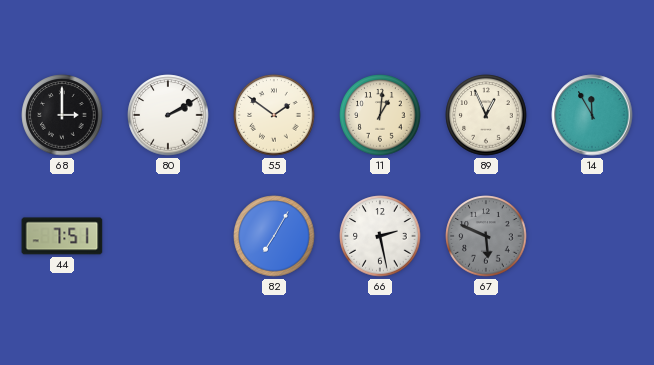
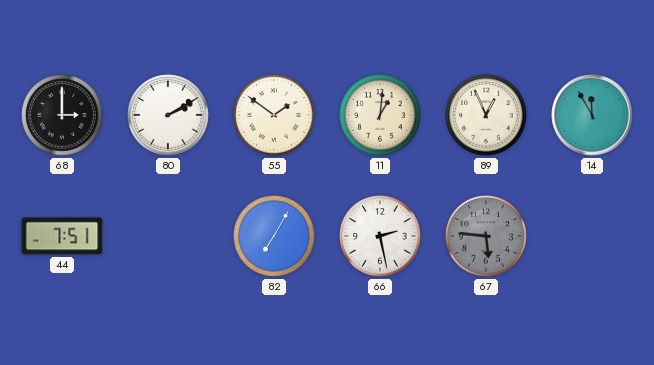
67: 5:49 -> 5:46
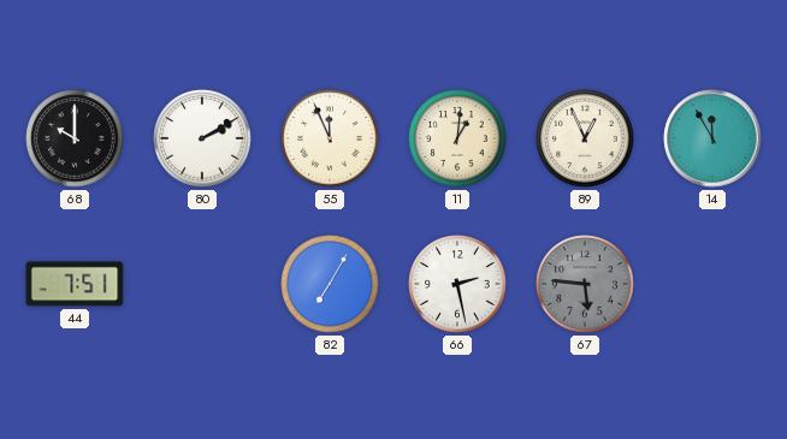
68: 3:00 -> 10:00
55: 1:51 -> 11:56
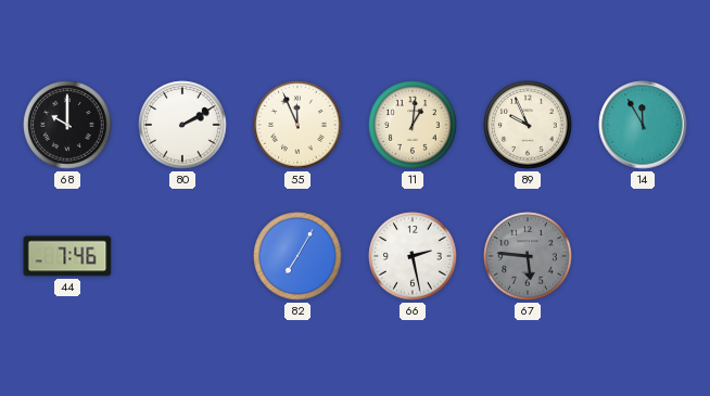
89: 12:56 -> 9:56
44: 7:51 -> 7:46
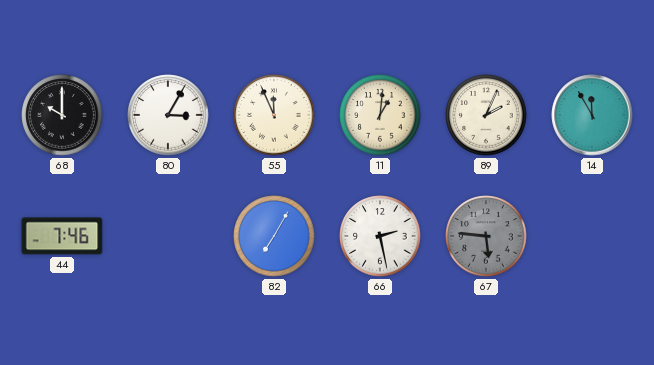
80: 2:10 -> 3:05
89: 9:56 -> 2:04
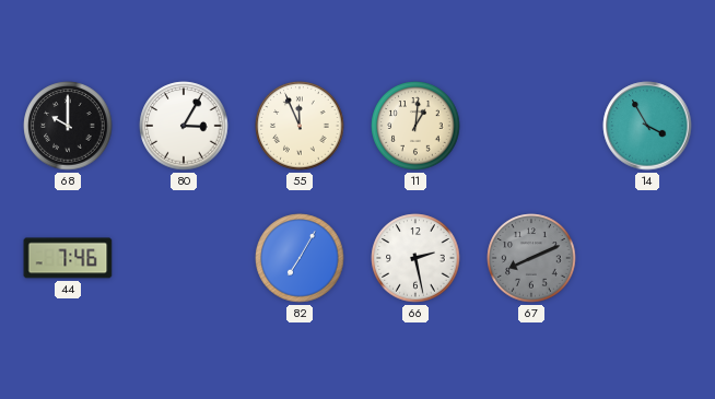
89: 2:04 -> none
14: 11:55 -> 3:55
67: 5:46 -> 8:11
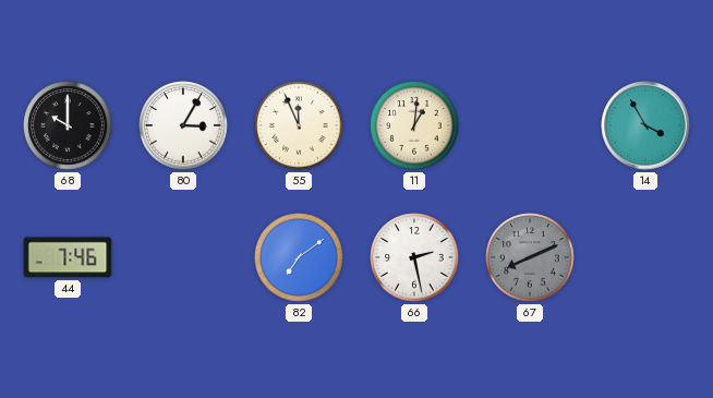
82: 7:05 -> 7:09
